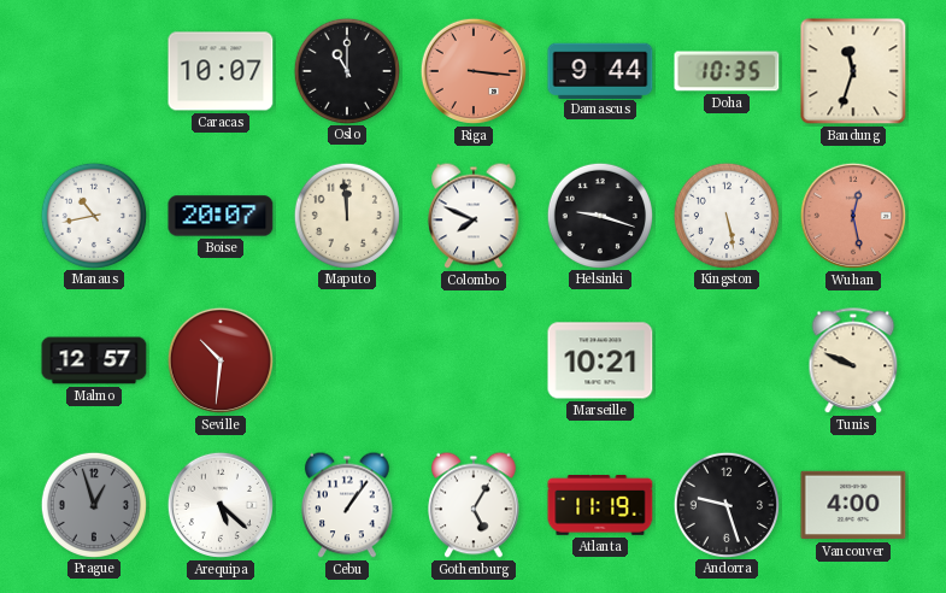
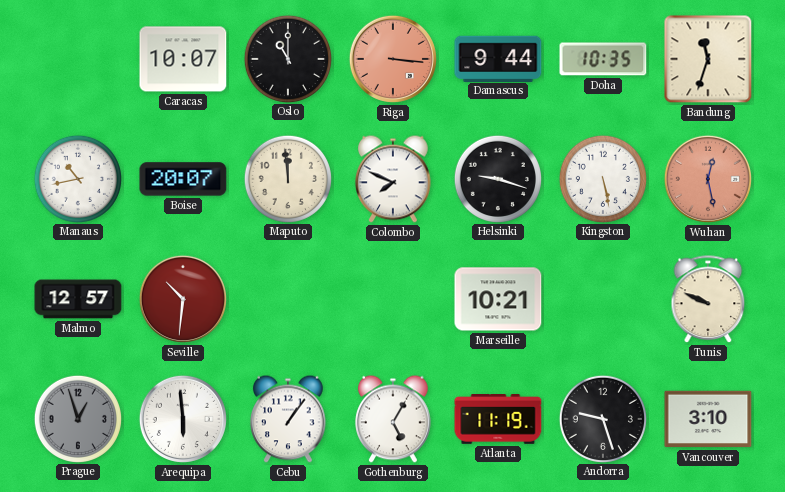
Arequipa: 5:22 -> 5:59
Vancouver: 4:00 -> 3:10
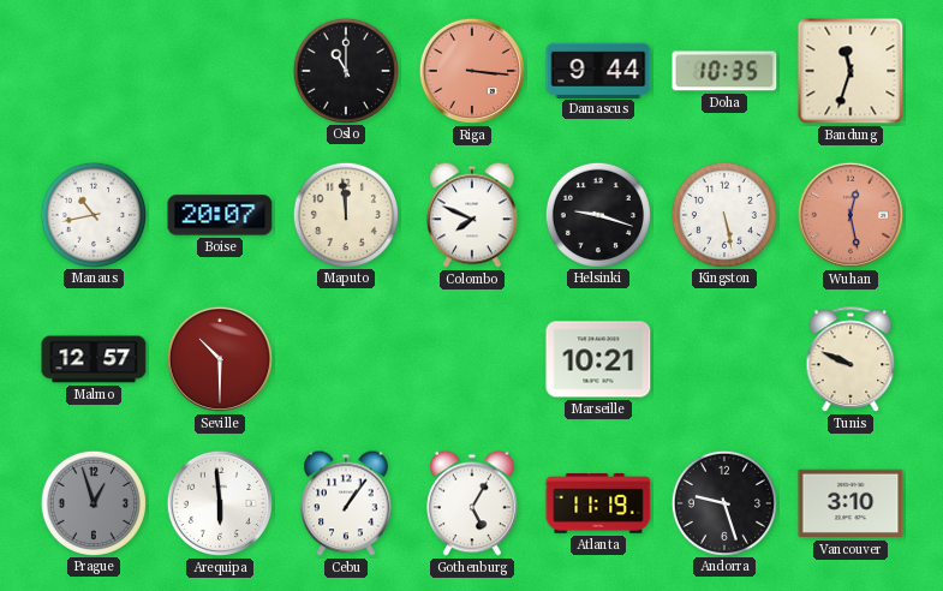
Caracas: 10:07 -> none
Seville: 10:31 -> 10:30
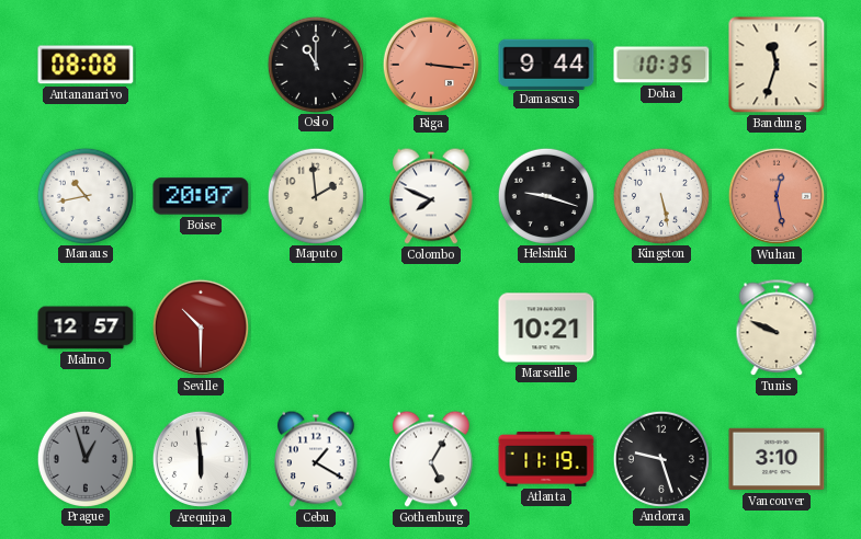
Antananarivo: none -> 08:08
Maputo: 11:59 -> 1:59
Cebu: 1:06 -> 1:20
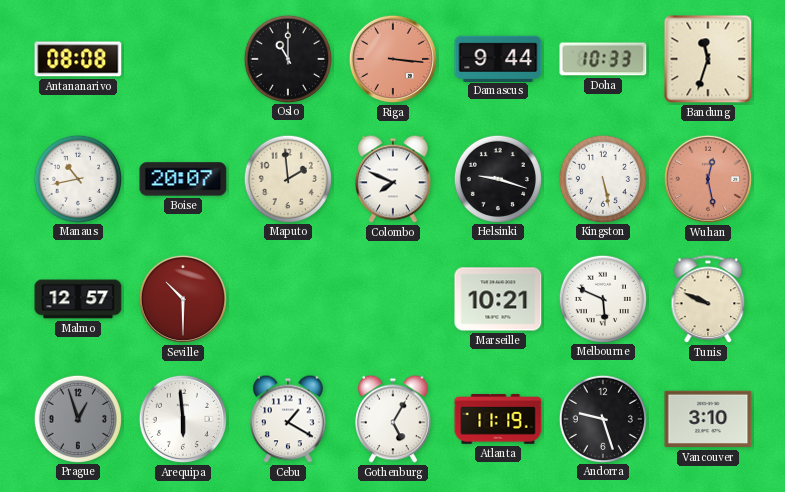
Doha: 10:35 -> 10:33
Melbourne: none -> 5:49
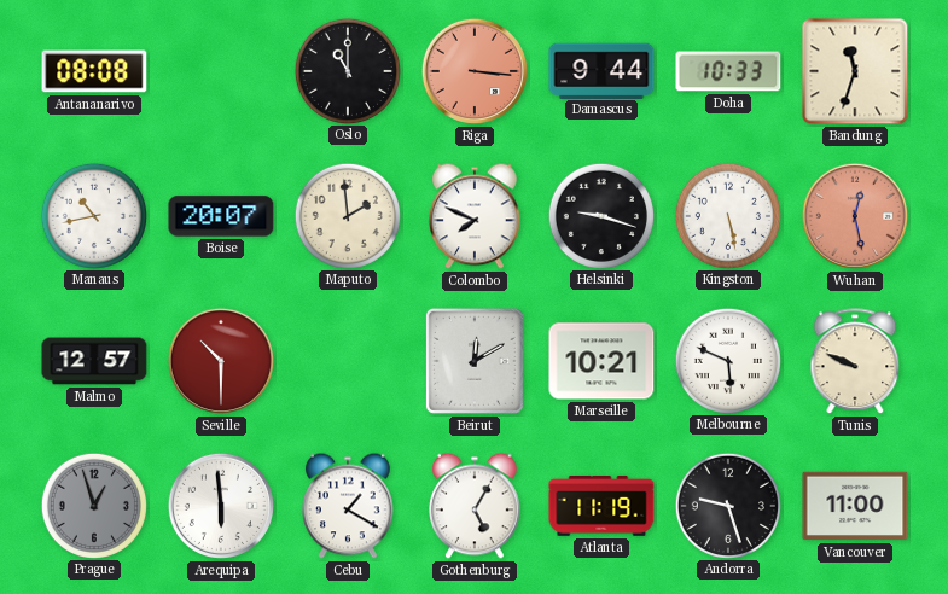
Beirut: none -> 12:10
Vancouver: 3:10 -> 11:00
